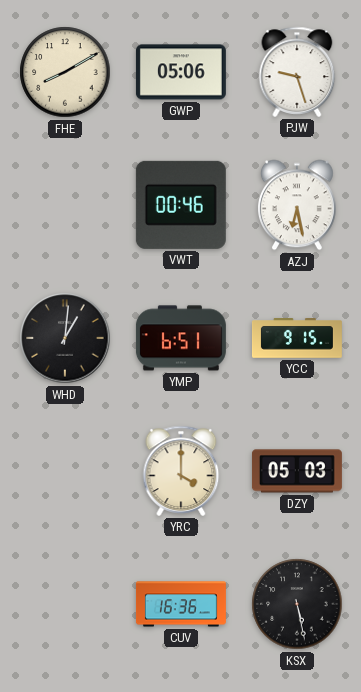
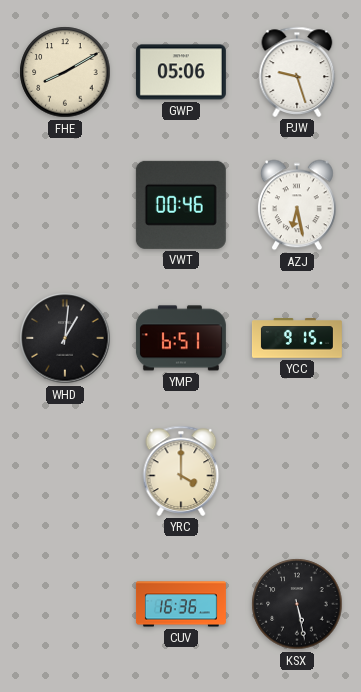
DZY: 05:03 -> none
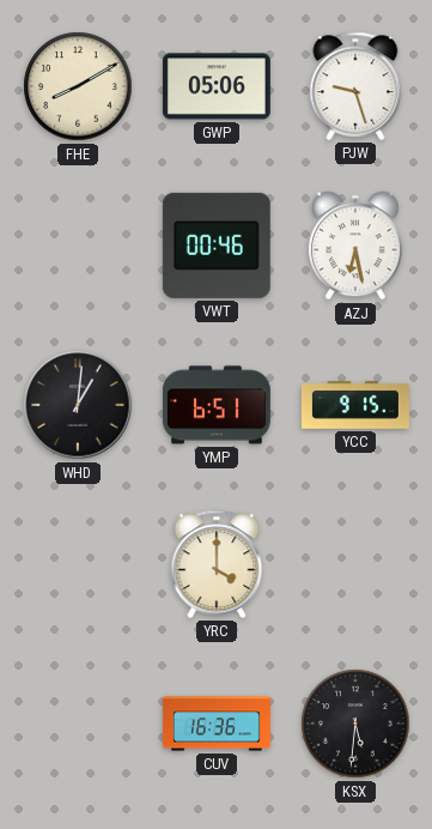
KSX: 5:28 -> 5:31
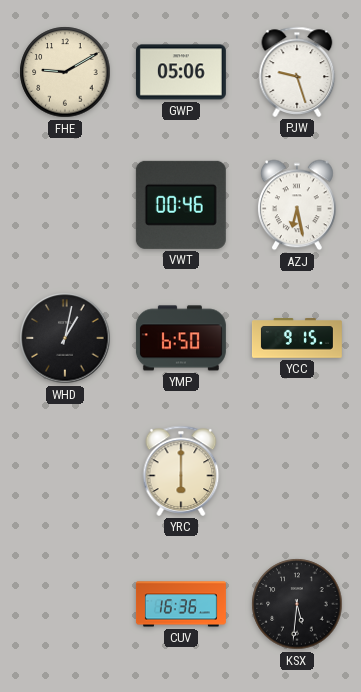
FHE: 8:10 -> 9:10
WHD: 1:01 -> 1:02
YMP: 6:51 -> 6:50
YRC: 4:00 -> 6:00
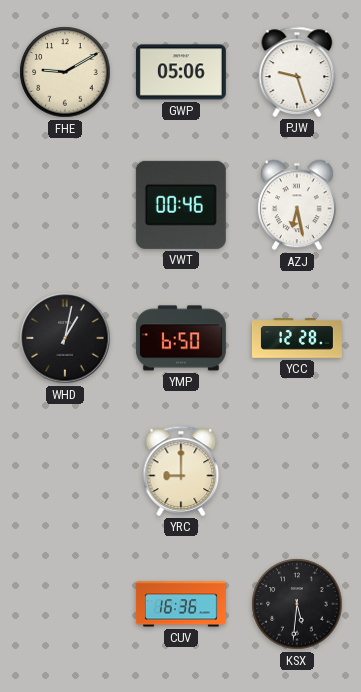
YCC: 9:15 -> 12:28
YRC: 6:00 -> 9:00
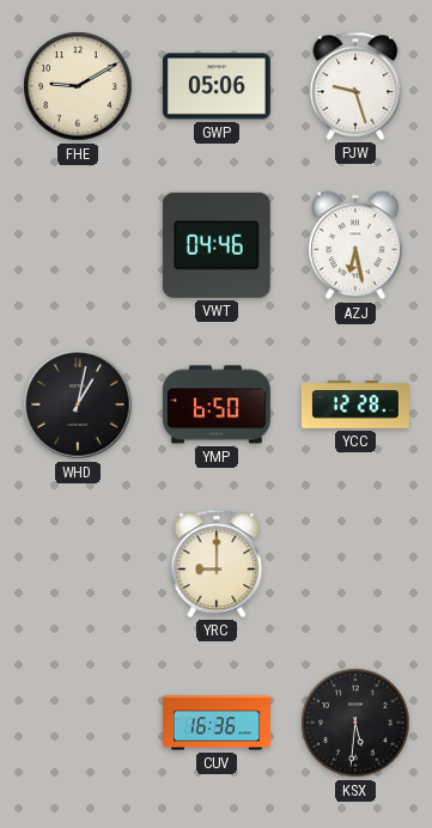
VWT: 00:46 -> 04:46
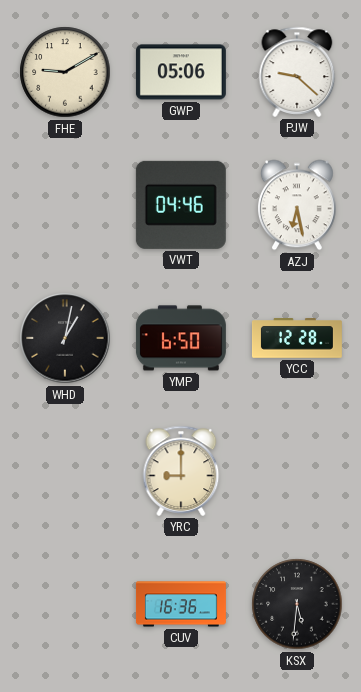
PJW: 9:27 -> 9:22
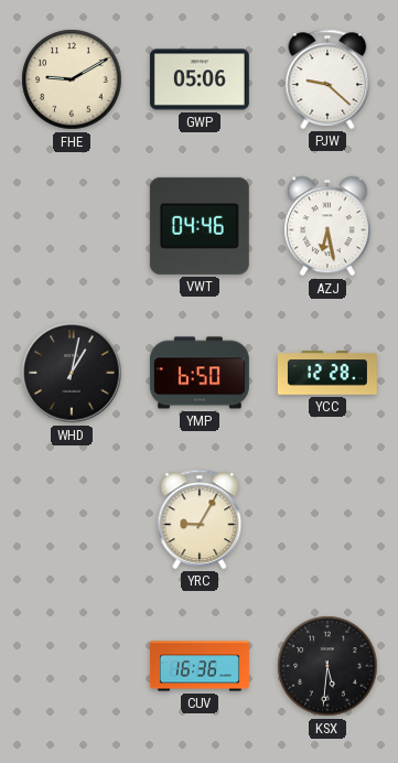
YRC: 9:00 -> 9:05
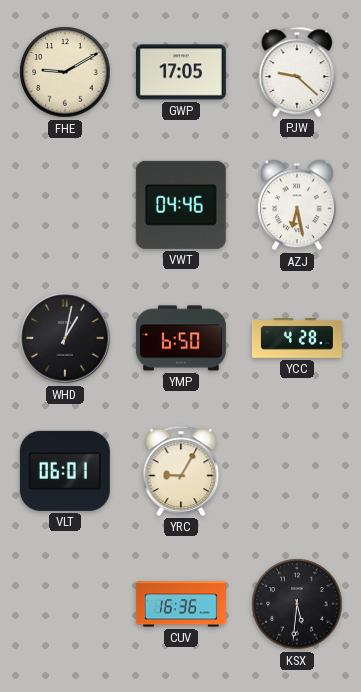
GWP: 05:06 -> 17:05
YCC: 12:28 -> 4:28
VLT: none -> 06:01
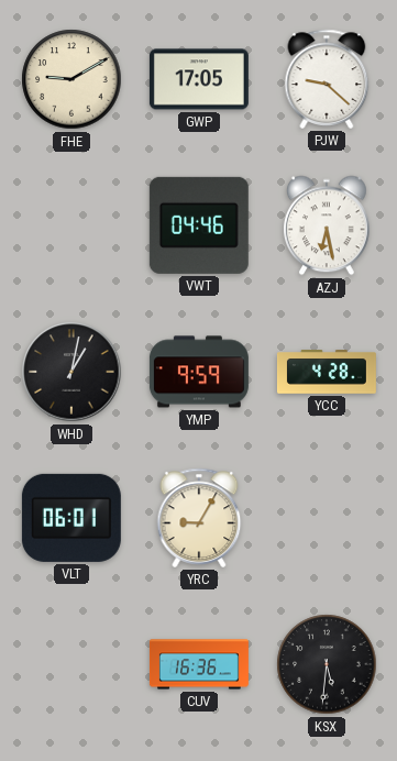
YMP: 6:50 -> 9:59
